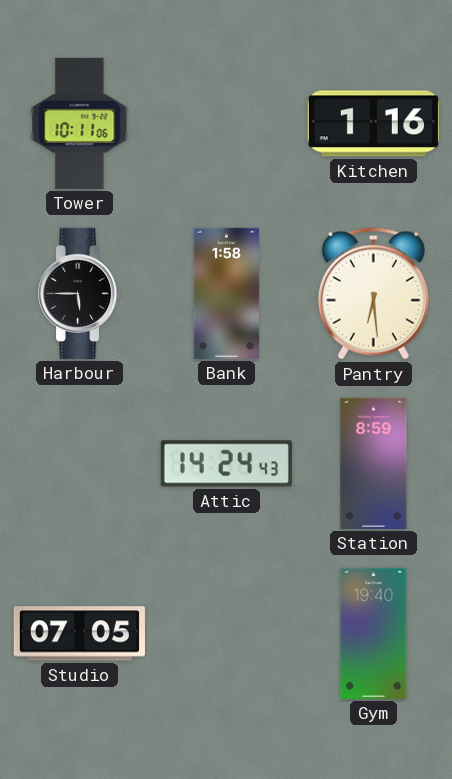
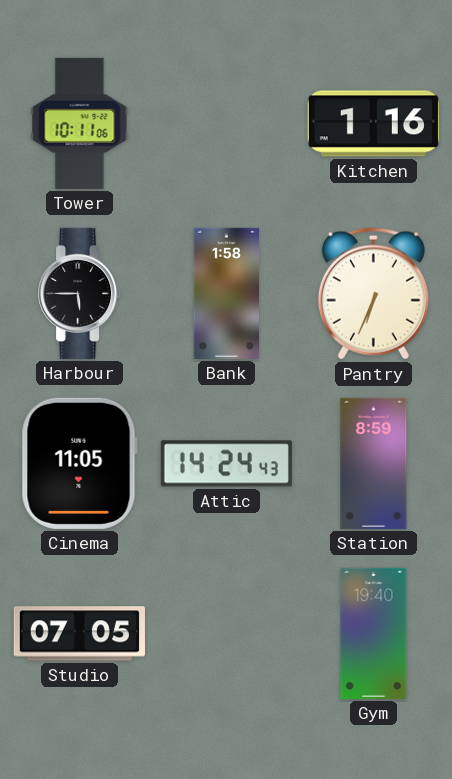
Pantry: 6:29 -> 6:34
Cinema: none -> 11:05
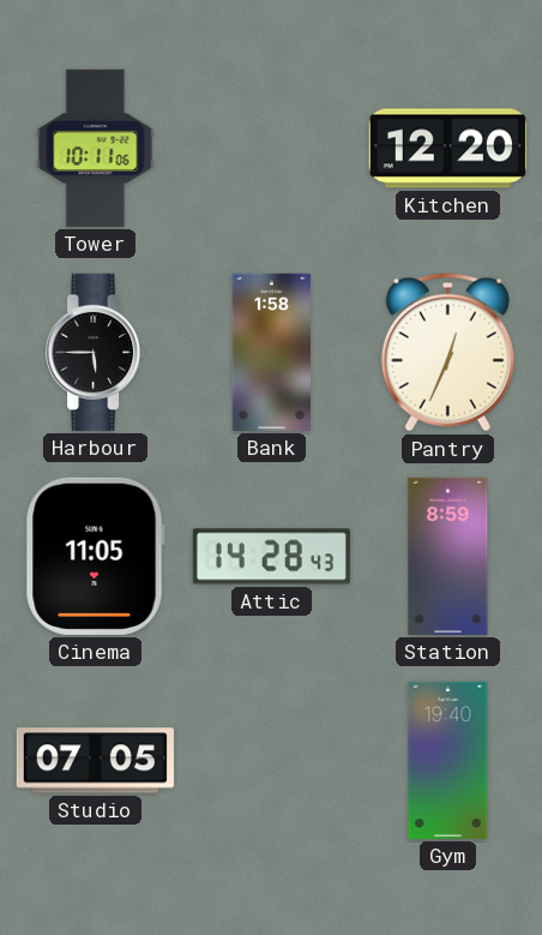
Kitchen: 1:16 -> 12:20
Pantry: 6:34 -> 12:34
Attic: 14:24 -> 14:28
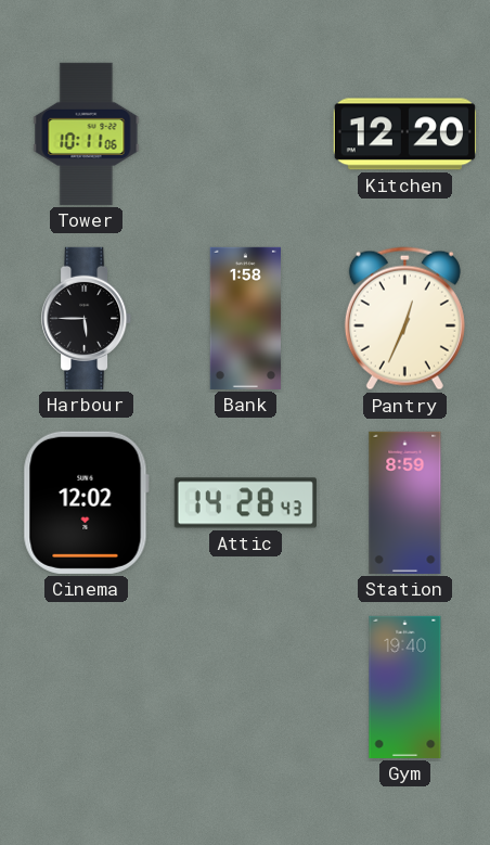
Cinema: 11:05 -> 12:02
Studio: 07:05 -> none
